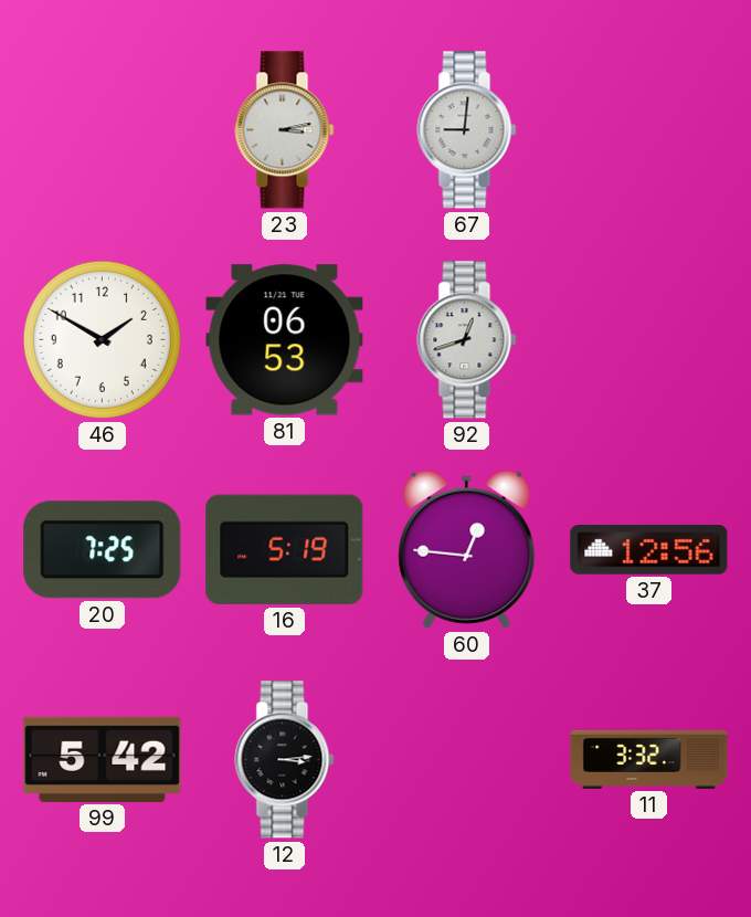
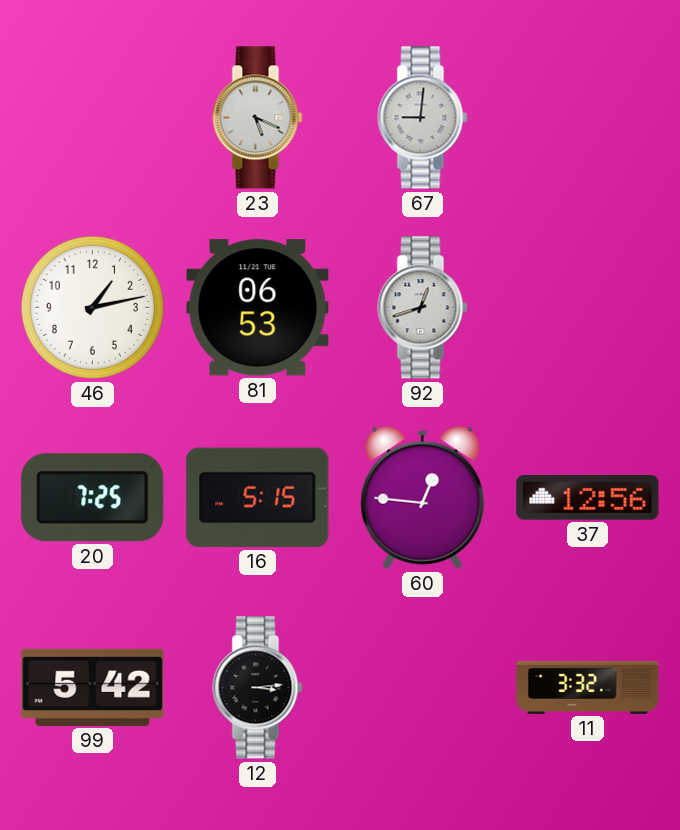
23: 3:13 -> 5:19
46: 1:50 -> 1:13
16: 5:19 -> 5:15
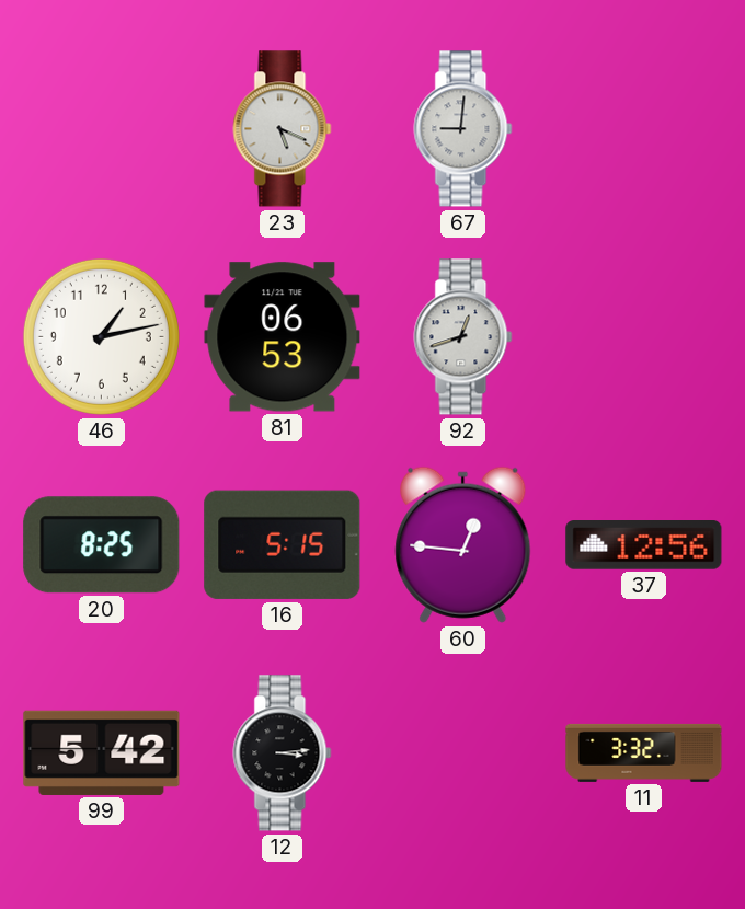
20: 7:25 -> 8:25
